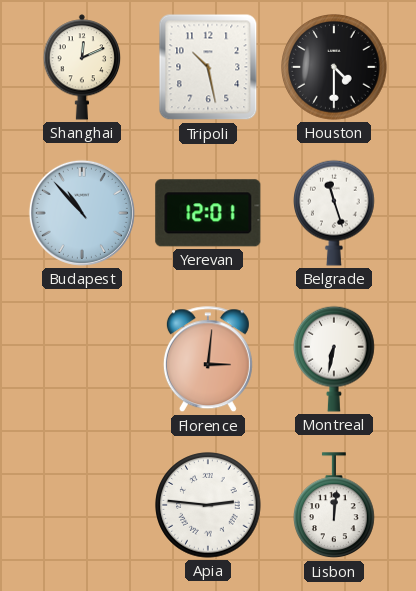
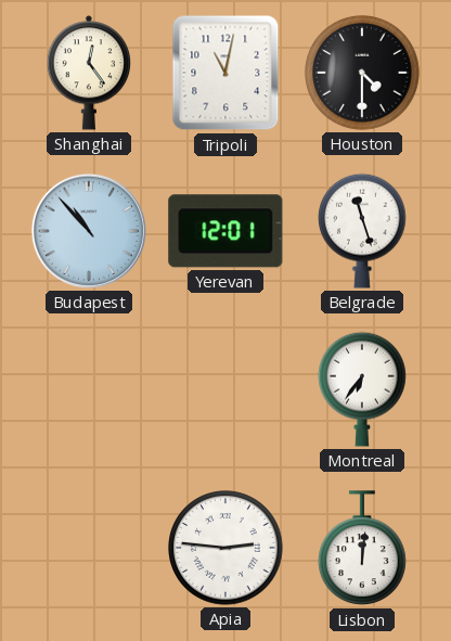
Shanghai: 12:11 -> 12:24
Tripoli: 10:28 -> 11:02
Florence: 3:01 -> none
Montreal: 6:32 -> 6:36
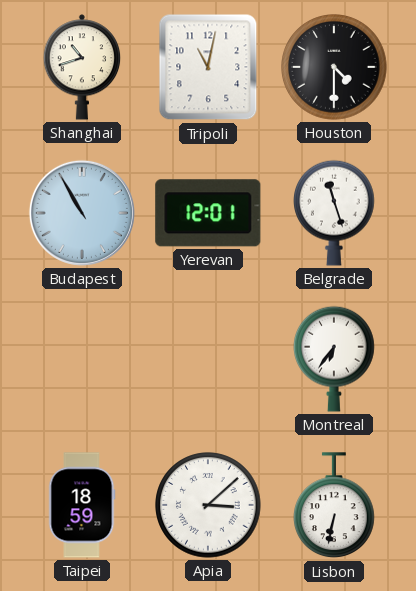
Shanghai: 12:24 -> 10:42
Budapest: 10:53 -> 10:55
Taipei: none -> 18:59
Apia: 2:46 -> 3:08
Lisbon: 12:01 -> 6:32
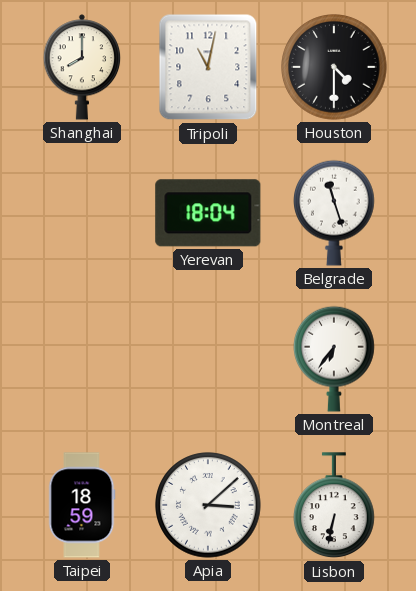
Shanghai: 10:42 -> 8:00
Budapest: 10:55 -> none
Yerevan: 12:01 -> 18:04
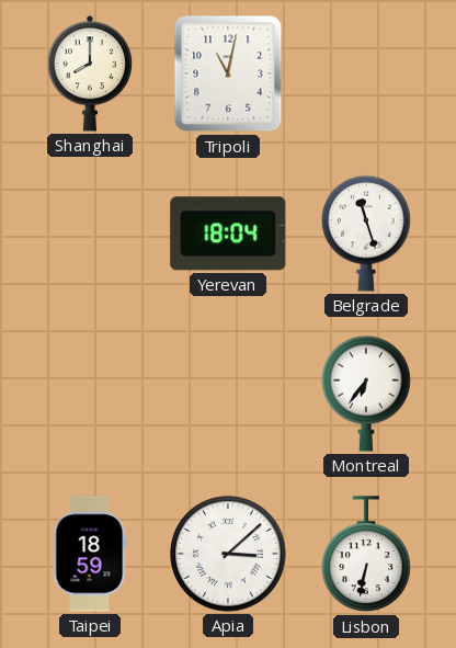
Houston: 4:30 -> none
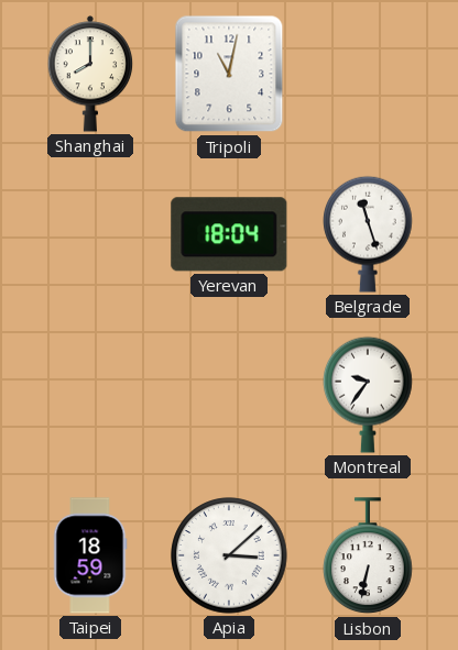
Montreal: 6:36 -> 9:36
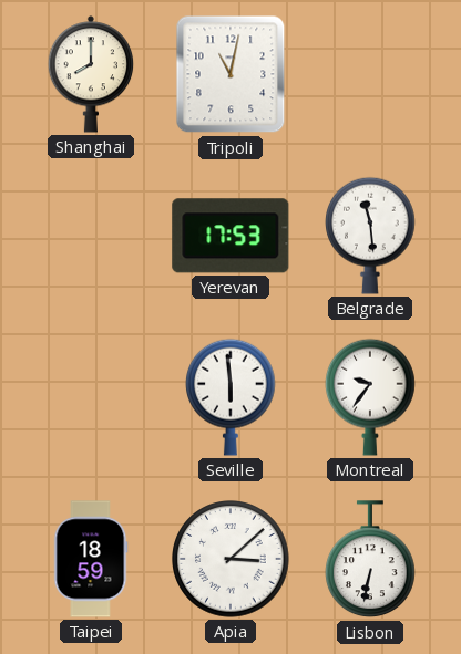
Yerevan: 18:04 -> 17:53
Belgrade: 11:27 -> 11:29
Seville: none -> 5:59
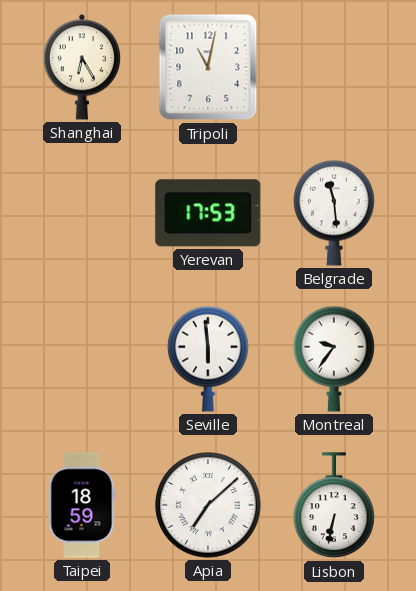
Shanghai: 8:00 -> 6:25
Apia: 3:08 -> 7:08
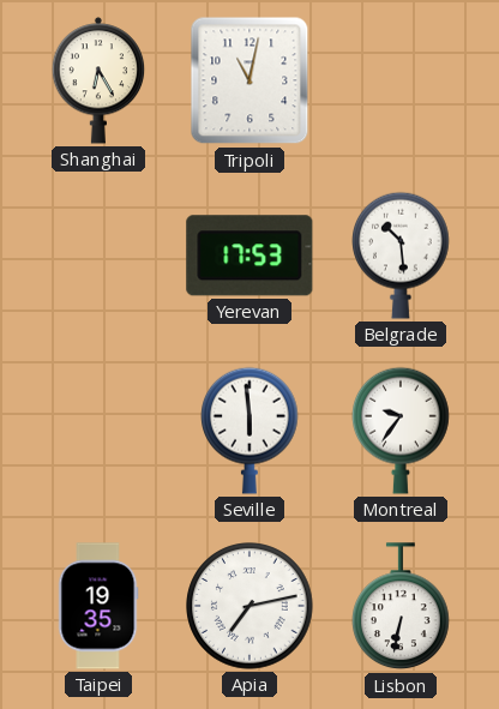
Belgrade: 11:29 -> 10:29
Taipei: 18:59 -> 19:35
Apia: 7:08 -> 7:13
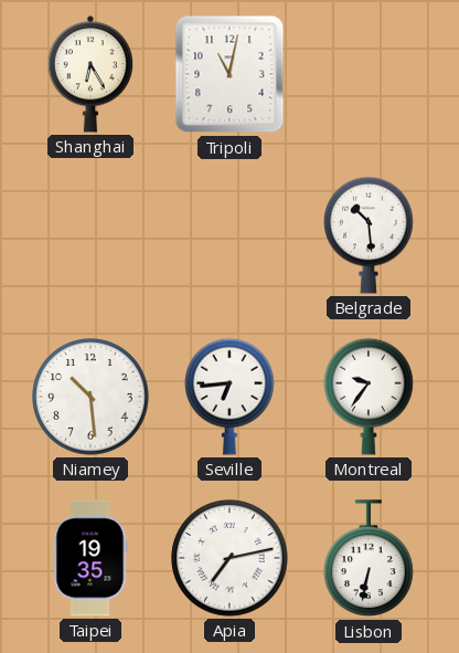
Yerevan: 17:53 -> none
Niamey: none -> 10:29
Seville: 5:59 -> 6:44
